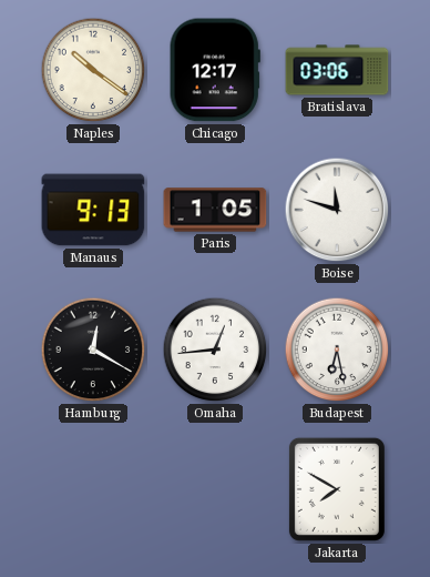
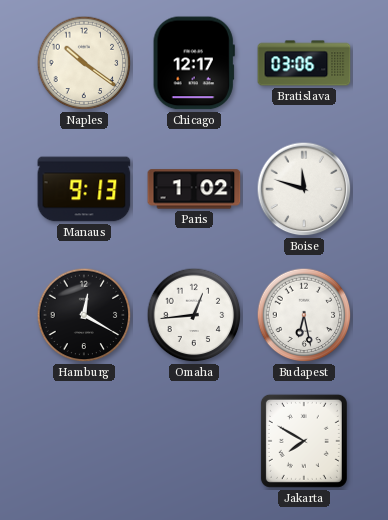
Paris: 1:05 -> 1:02
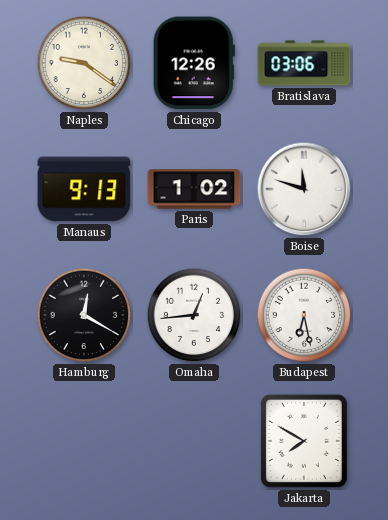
Naples: 10:21 -> 9:21
Chicago: 12:17 -> 12:26
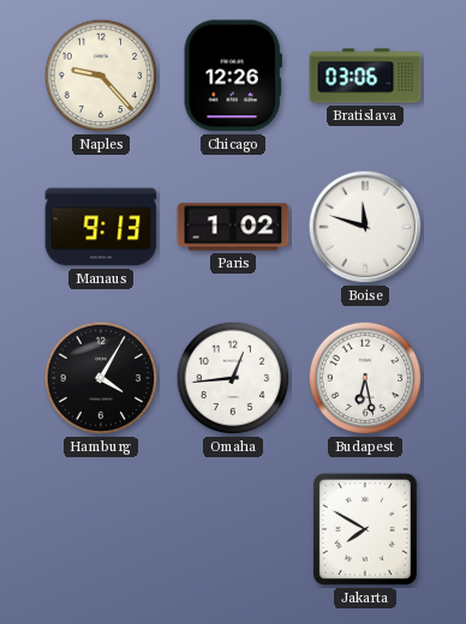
Naples: 9:21 -> 9:23
Hamburg: 12:20 -> 4:05
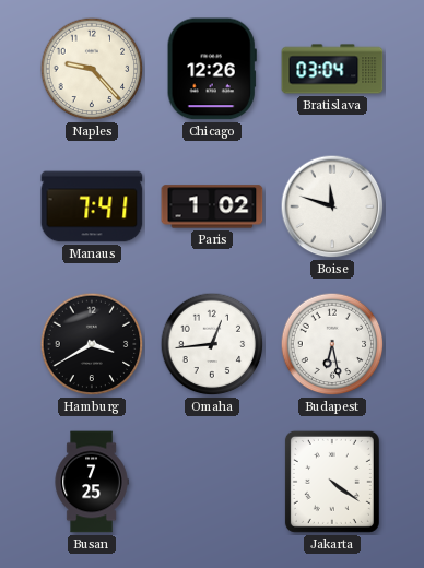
Bratislava: 03:06 -> 03:04
Manaus: 9:13 -> 7:41
Hamburg: 4:05 -> 3:40
Busan: none -> 7:25
Jakarta: 7:50 -> 4:21
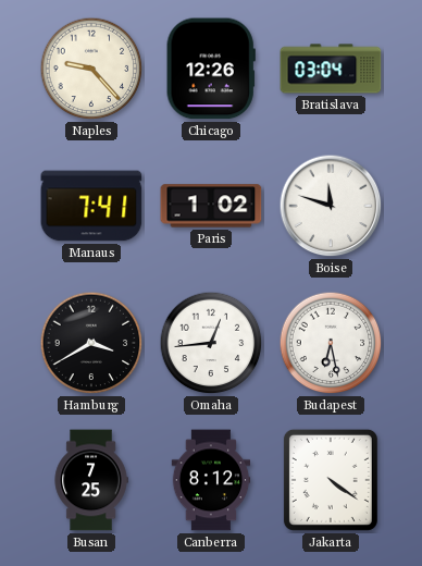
Canberra: none -> 8:12
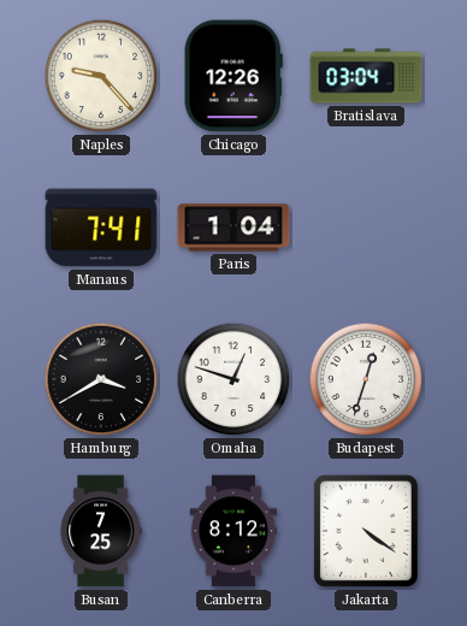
Paris: 1:02 -> 1:04
Boise: 11:48 -> none
Omaha: 12:44 -> 12:48
Budapest: 6:28 -> 12:33
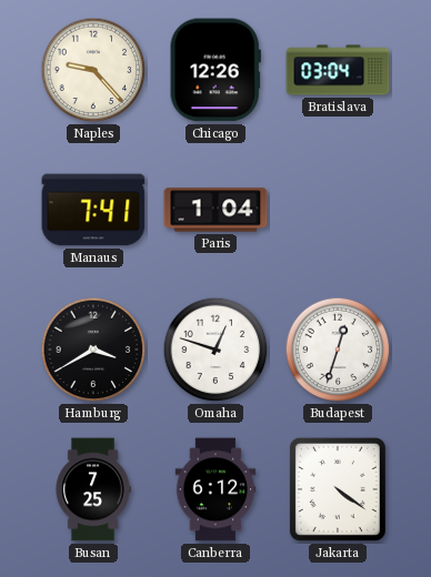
Canberra: 8:12 -> 6:12
